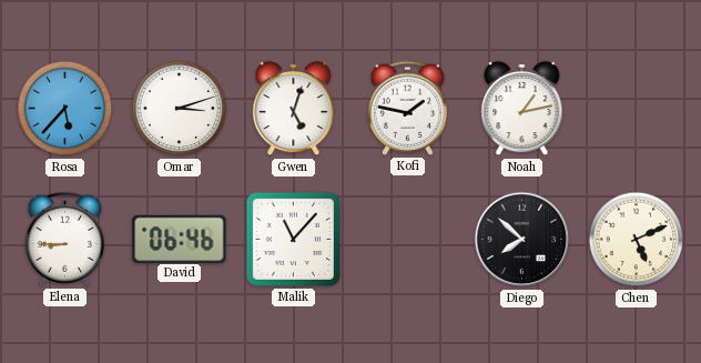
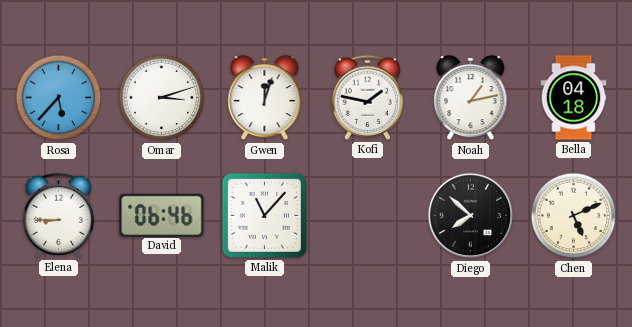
Gwen: 5:03 -> 12:03
Bella: none -> 04:18
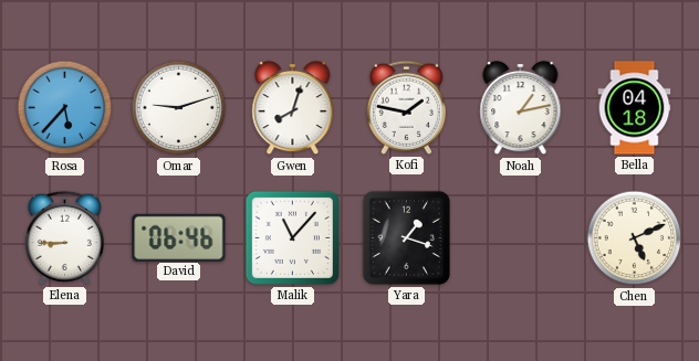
Omar: 3:12 -> 9:12
Gwen: 12:03 -> 8:03
Yara: none -> 1:18
Diego: 7:52 -> none
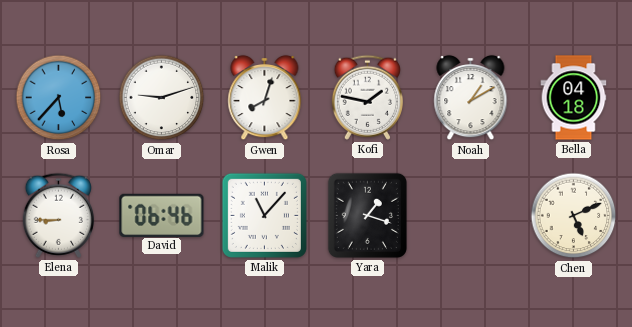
Noah: 1:13 -> 1:10
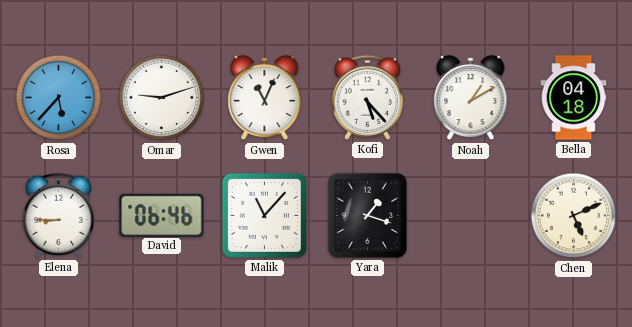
Gwen: 8:03 -> 11:04
Kofi: 1:47 -> 5:23
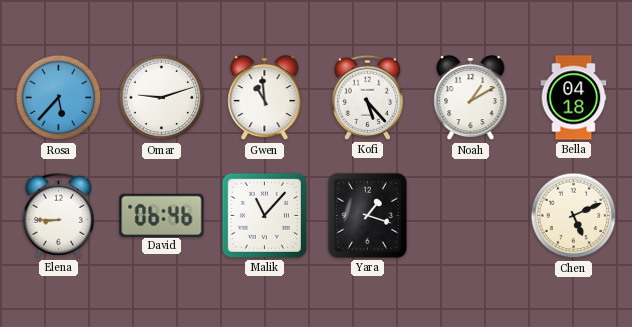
Gwen: 11:04 -> 10:59
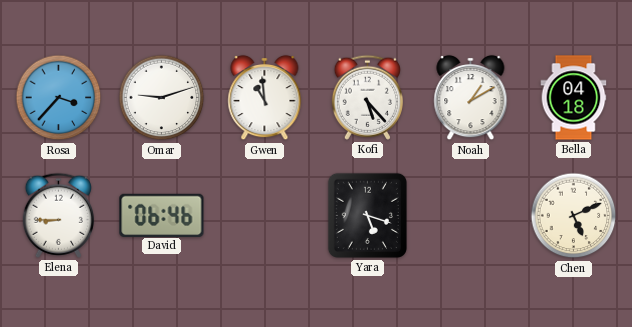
Rosa: 5:37 -> 3:37
Malik: 11:07 -> none
Yara: 1:18 -> 5:18
